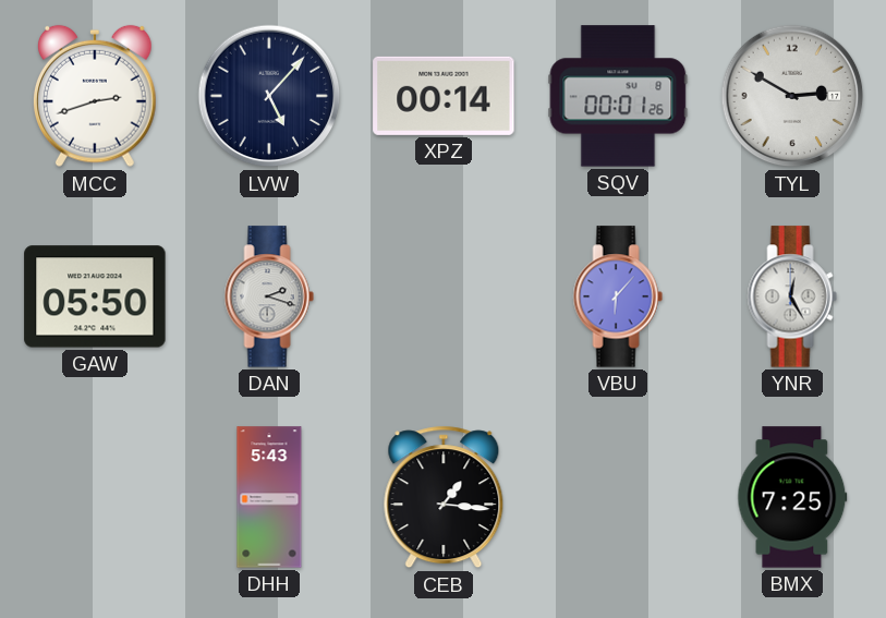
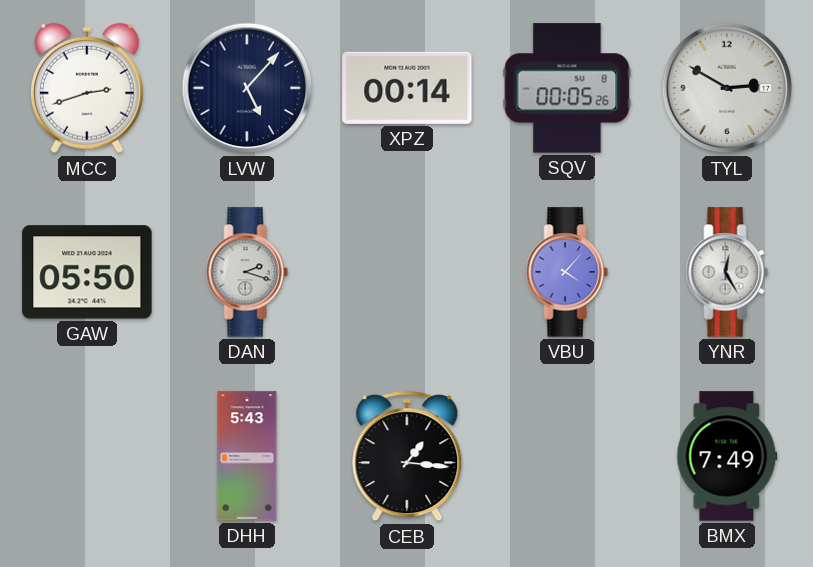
SQV: 00:01 -> 00:05
VBU: 6:07 -> 4:07
BMX: 7:25 -> 7:49
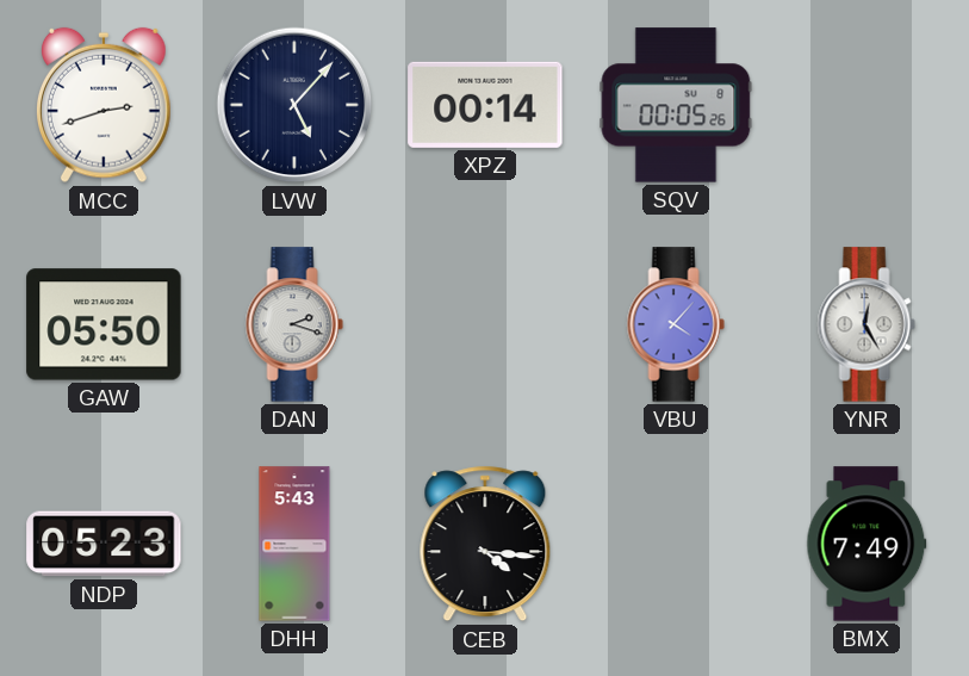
TYL: 2:50 -> none
NDP: none -> 05:23
CEB: 1:16 -> 4:16
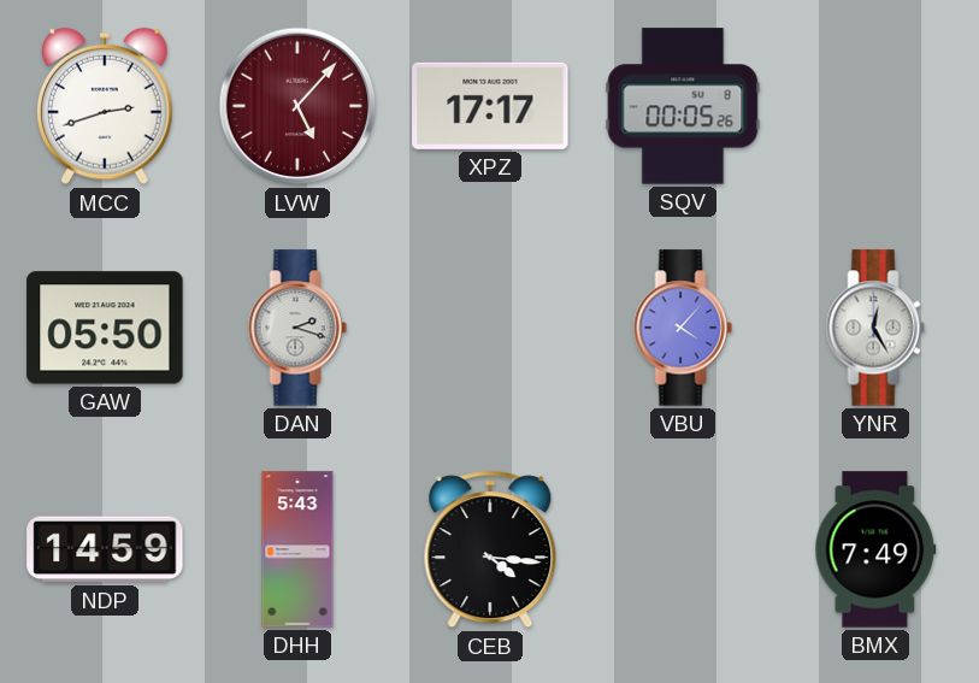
LVW dial: navy -> burgundy
XPZ: 00:14 -> 17:17
NDP: 05:23 -> 14:59
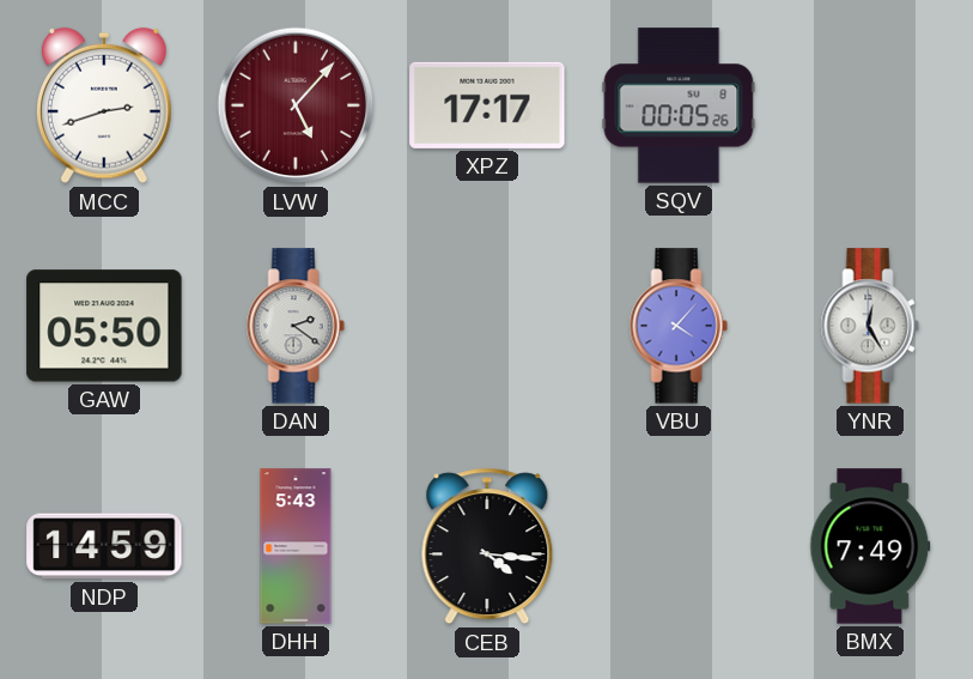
DAN: 2:18 -> 2:21
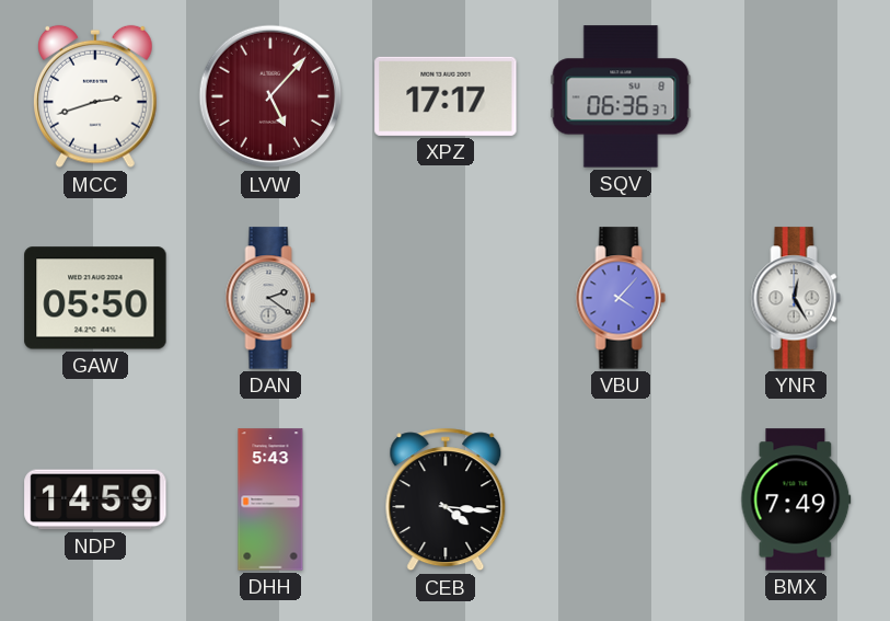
SQV: 00:05 -> 06:36
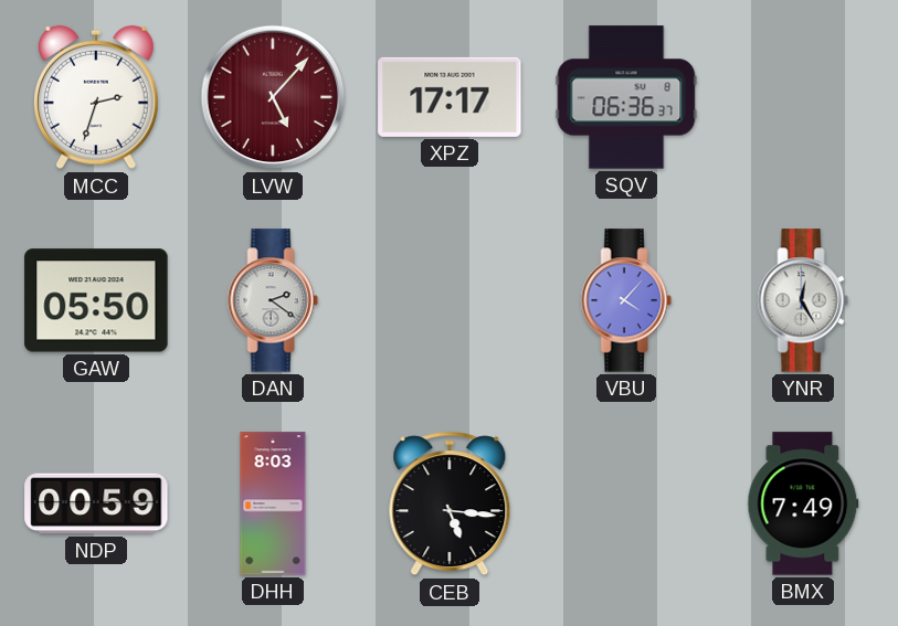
MCC: 2:42 -> 2:33
NDP: 14:59 -> 00:59
DHH: 5:43 -> 8:03
CEB: 4:16 -> 5:16
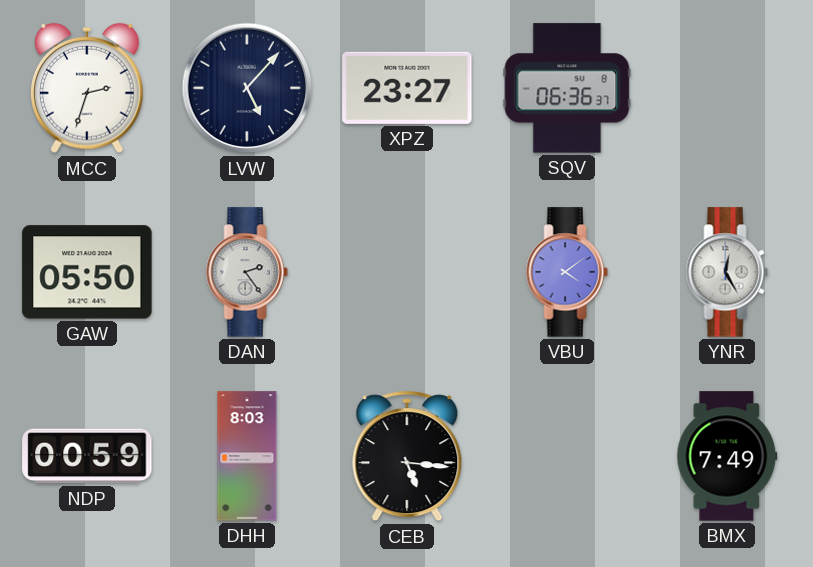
LVW dial: burgundy -> navy
XPZ: 17:17 -> 23:27
DAN: 2:21 -> 2:24
VBU: 4:07 -> 4:09
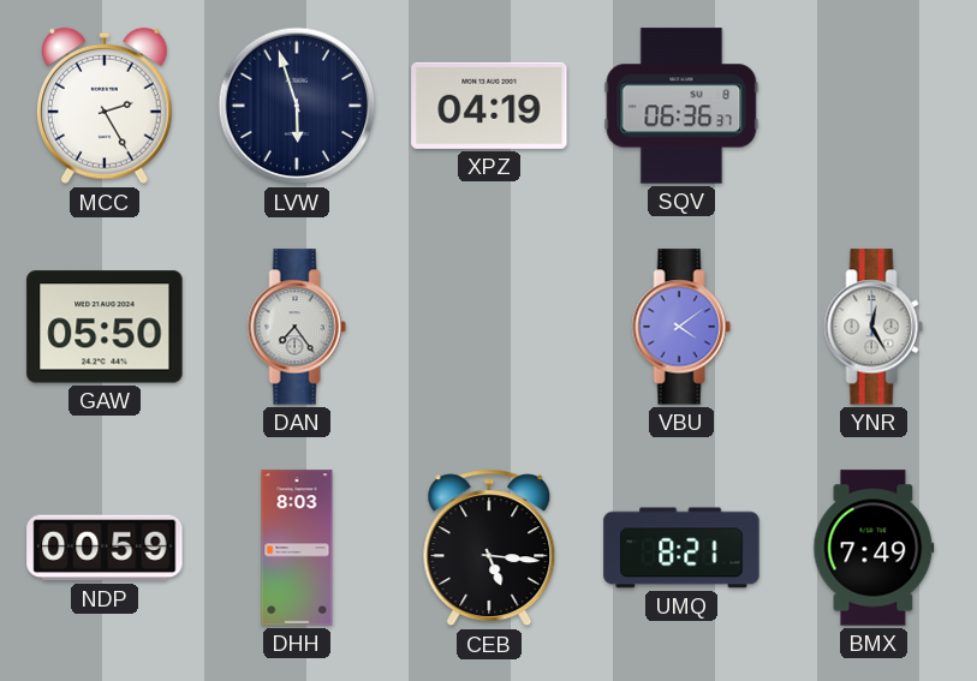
MCC: 2:33 -> 2:25
LVW: 5:07 -> 5:57
XPZ: 23:27 -> 04:19
DAN: 2:24 -> 7:24
UMQ: none -> 8:21
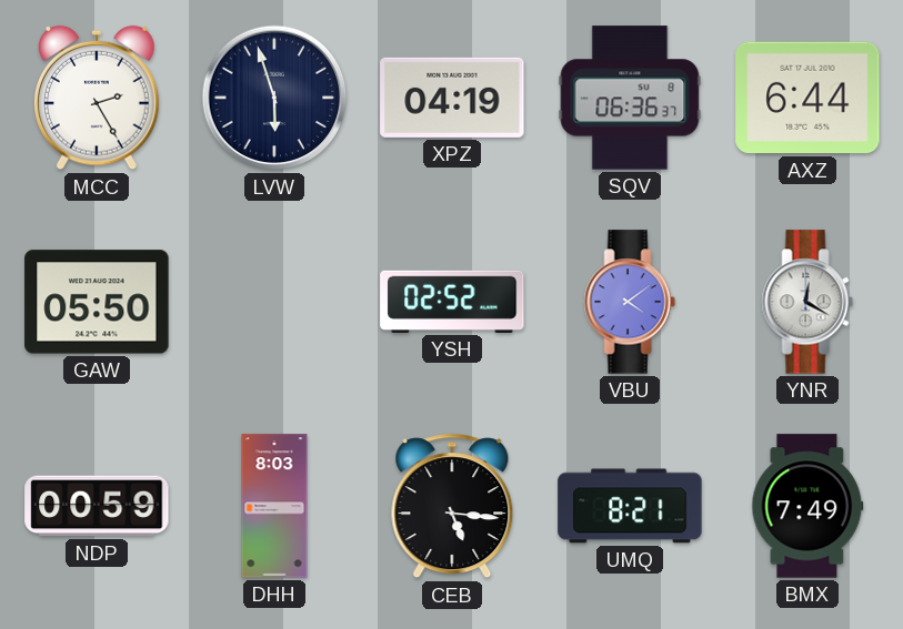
AXZ: none -> 6:44
DAN: 7:24 -> none
YSH: none -> 02:52
YNR: 12:25 -> 12:20
